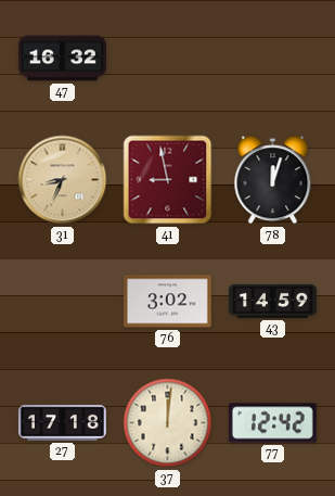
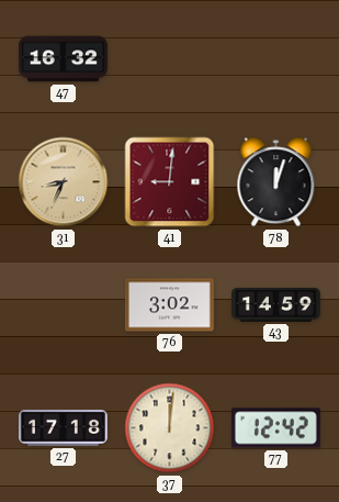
41: 8:58 -> 9:01
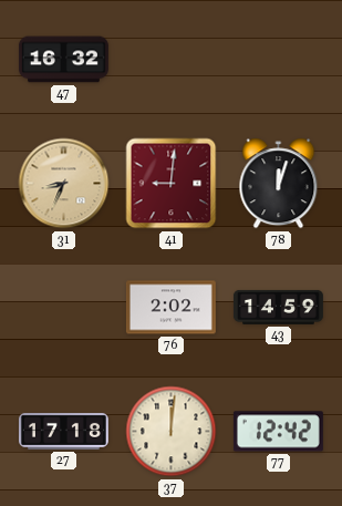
76: 3:02 -> 2:02
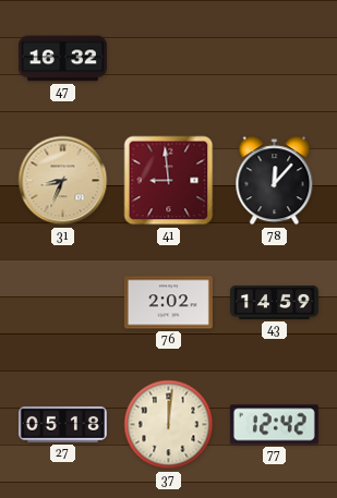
41: 9:01 -> 8:59
78: 12:03 -> 12:07
27: 17:18 -> 05:18
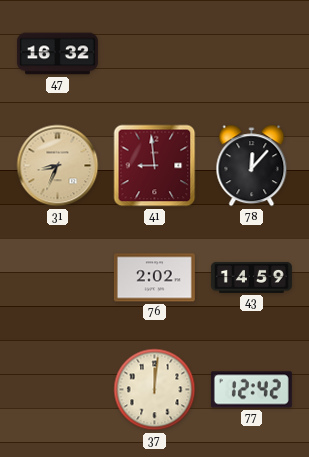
27: 05:18 -> none
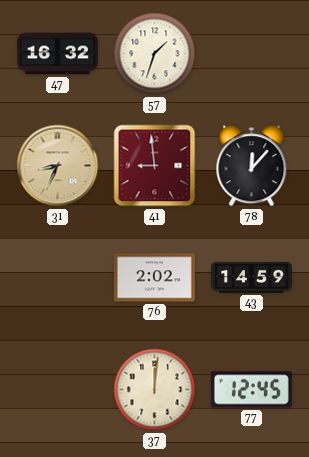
57: none -> 1:33
77: 12:42 -> 12:45
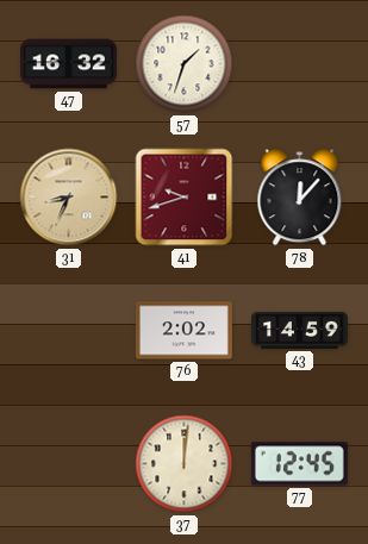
41: 8:59 -> 9:42
